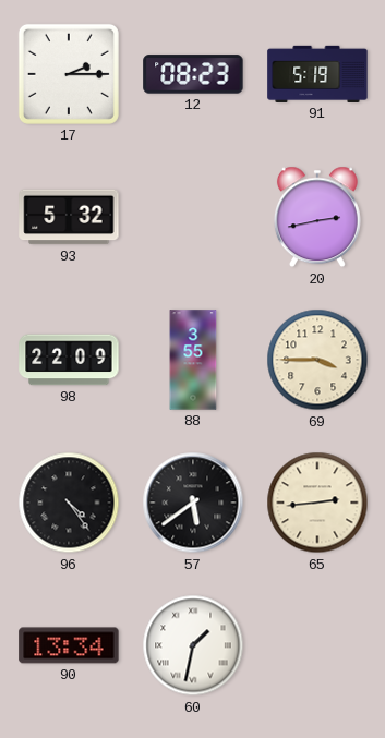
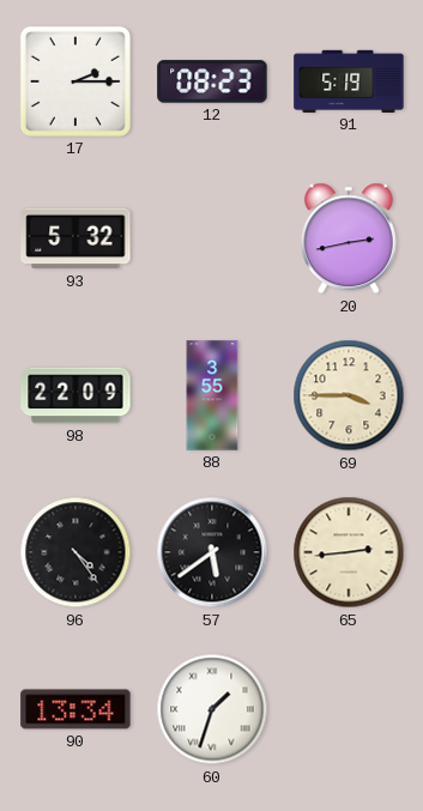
60: 1:32 -> 1:33
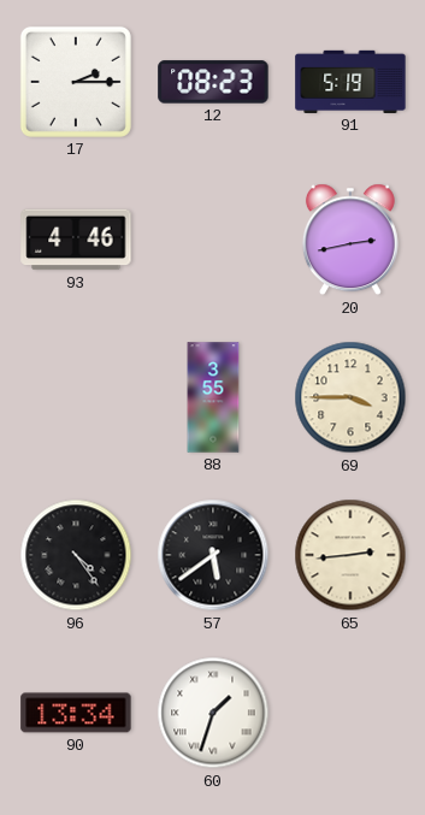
93: 5:32 -> 4:46
98: 22:09 -> none
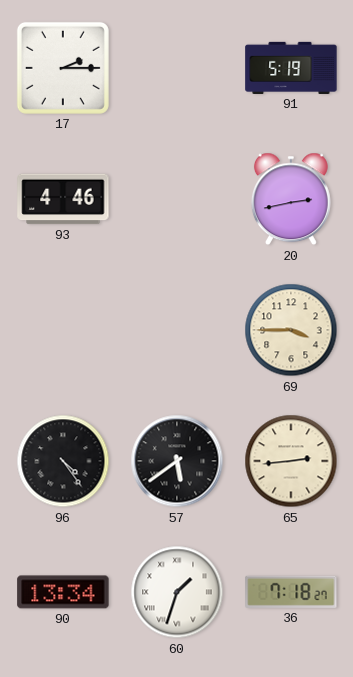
12: 08:23 -> none
88: 3:55 -> none
36: none -> 7:18
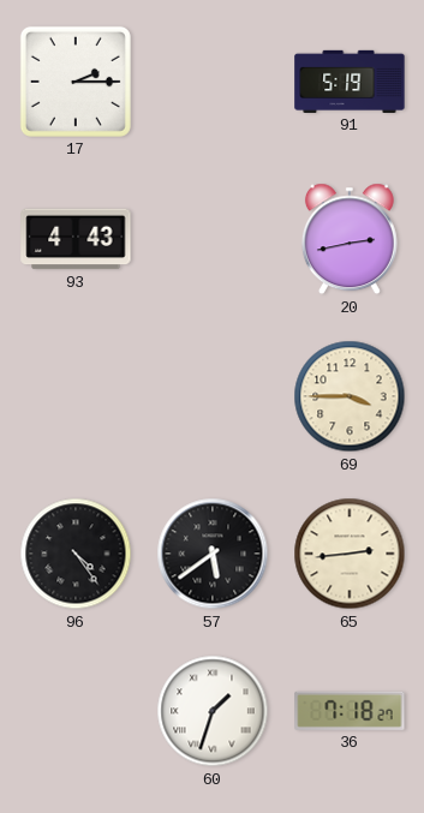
93: 4:46 -> 4:43
90: 13:34 -> none
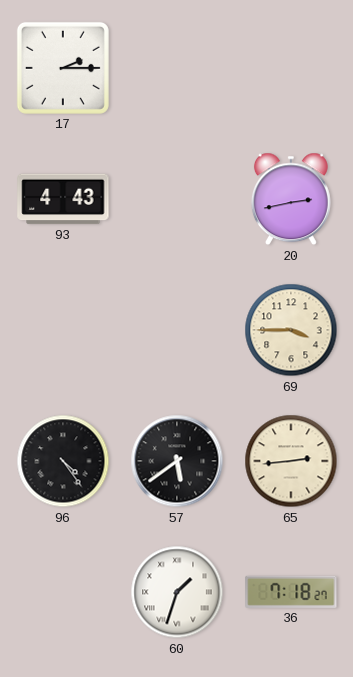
91: 5:19 -> none
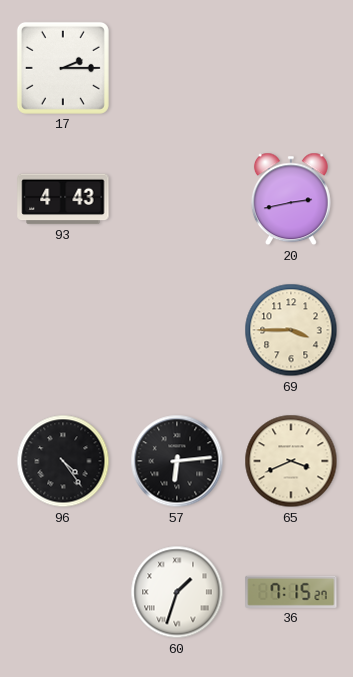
57: 5:39 -> 6:14
65: 2:44 -> 3:41
36: 7:18 -> 7:15
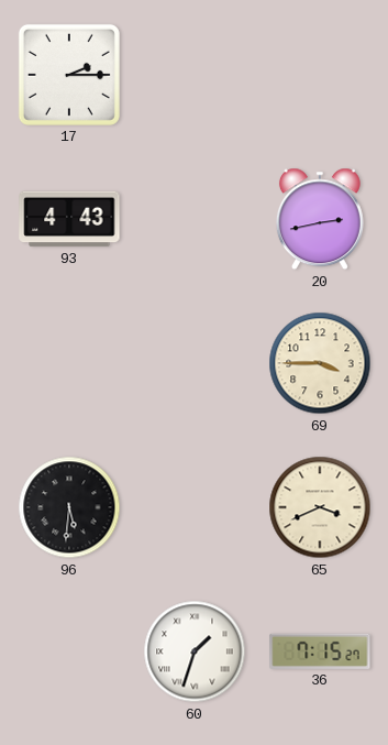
96: 4:24 -> 5:31
57: 6:14 -> none
